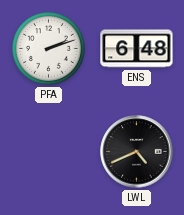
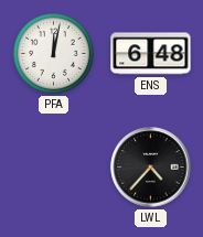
PFA: 2:12 -> 12:02
LWL: 4:41 -> 4:37
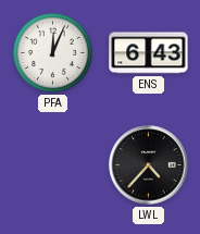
PFA: 12:02 -> 12:04
ENS: 6:48 -> 6:43
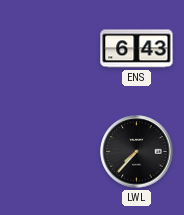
PFA: 12:04 -> none
LWL: 4:37 -> 7:37
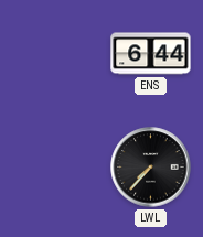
ENS: 6:43 -> 6:44
